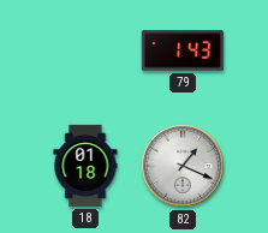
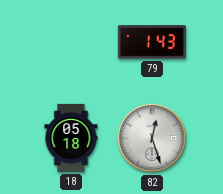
18: 01:18 -> 05:18
82: 1:19 -> 12:27
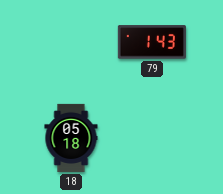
82: 12:27 -> none
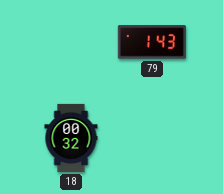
18: 05:18 -> 00:32
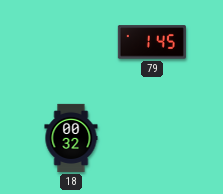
79: 1:43 -> 1:45
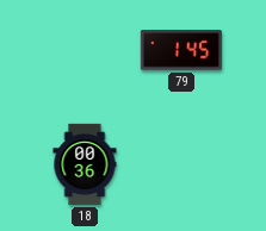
18: 00:32 -> 00:36
